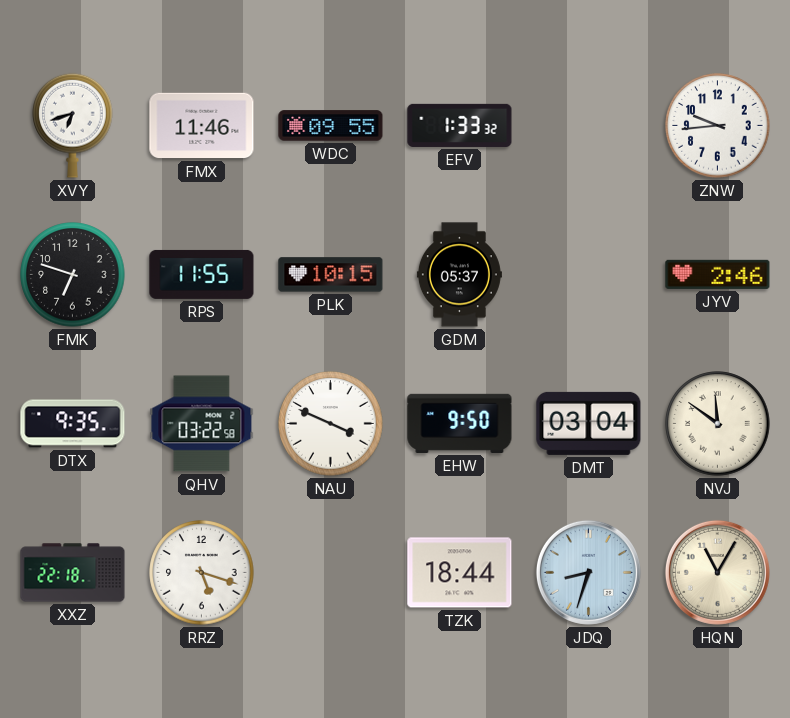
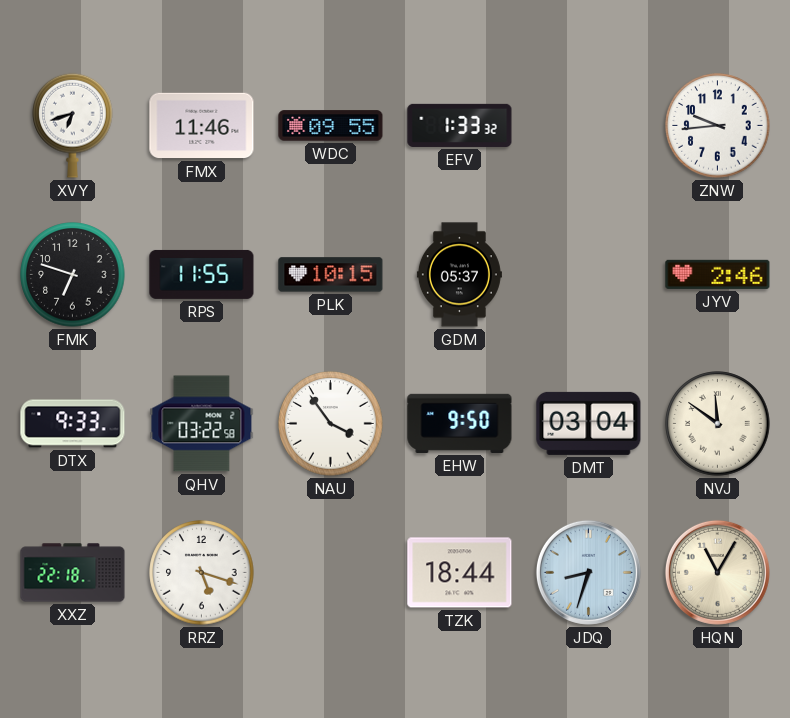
DTX: 9:35 -> 9:33
NAU: 3:49 -> 3:54
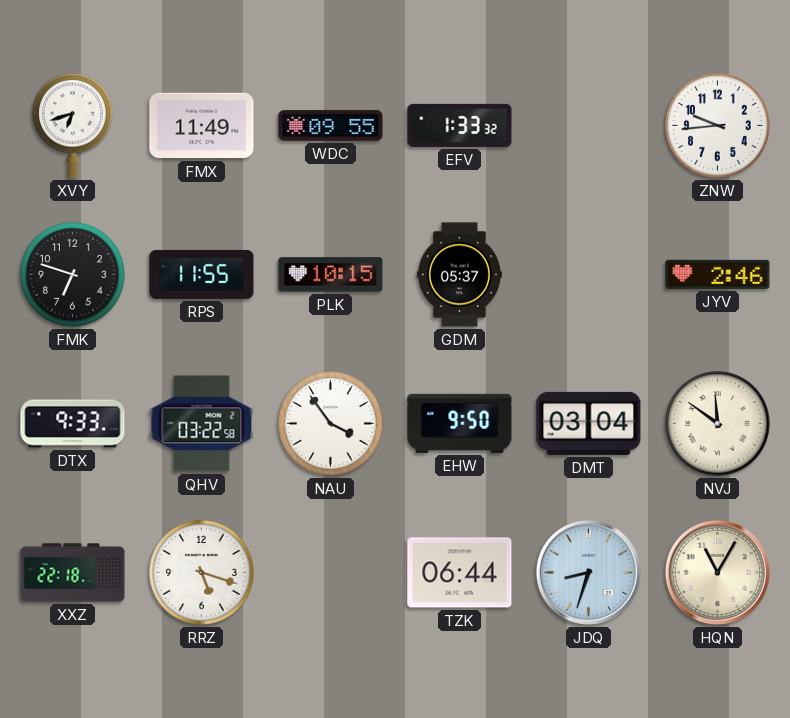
FMX: 11:46 -> 11:49
TZK: 18:44 -> 06:44
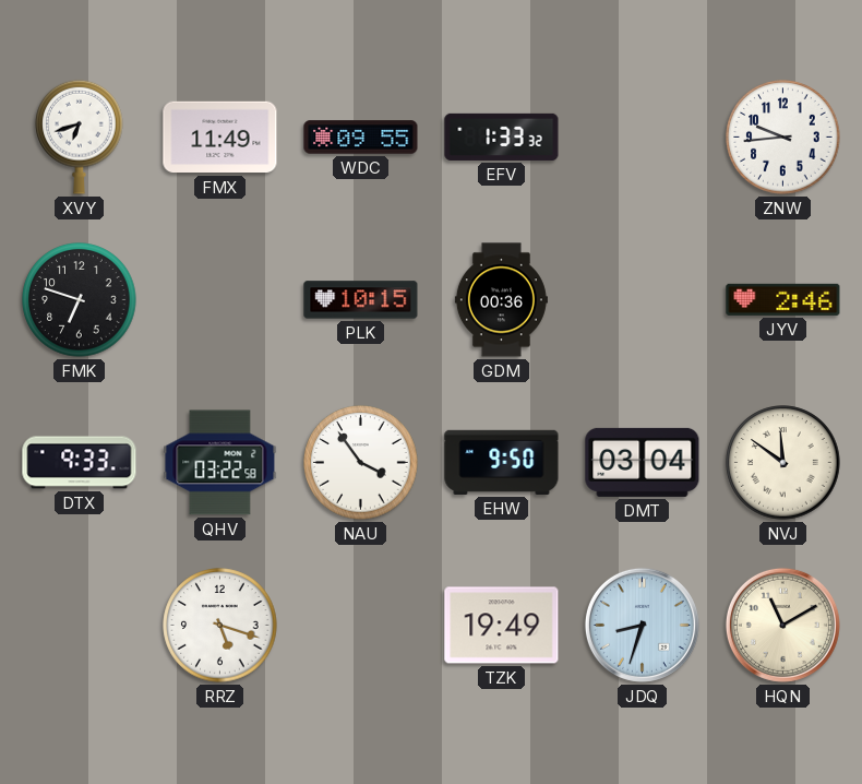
RPS: 11:55 -> none
GDM: 05:37 -> 00:36
XXZ: 22:18 -> none
TZK: 06:44 -> 19:49
HQN: 11:05 -> 11:10
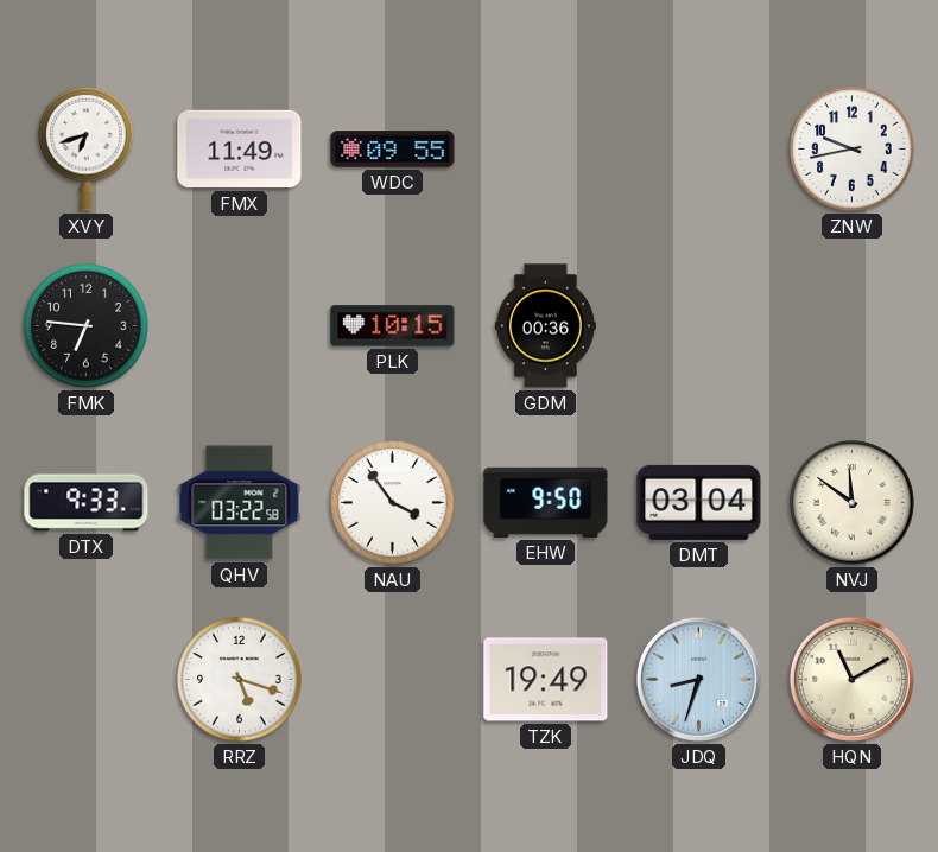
EFV: 1:33 -> none
ZNW: 9:44 -> 9:43
FMK: 6:48 -> 6:46
JYV: 2:46 -> none
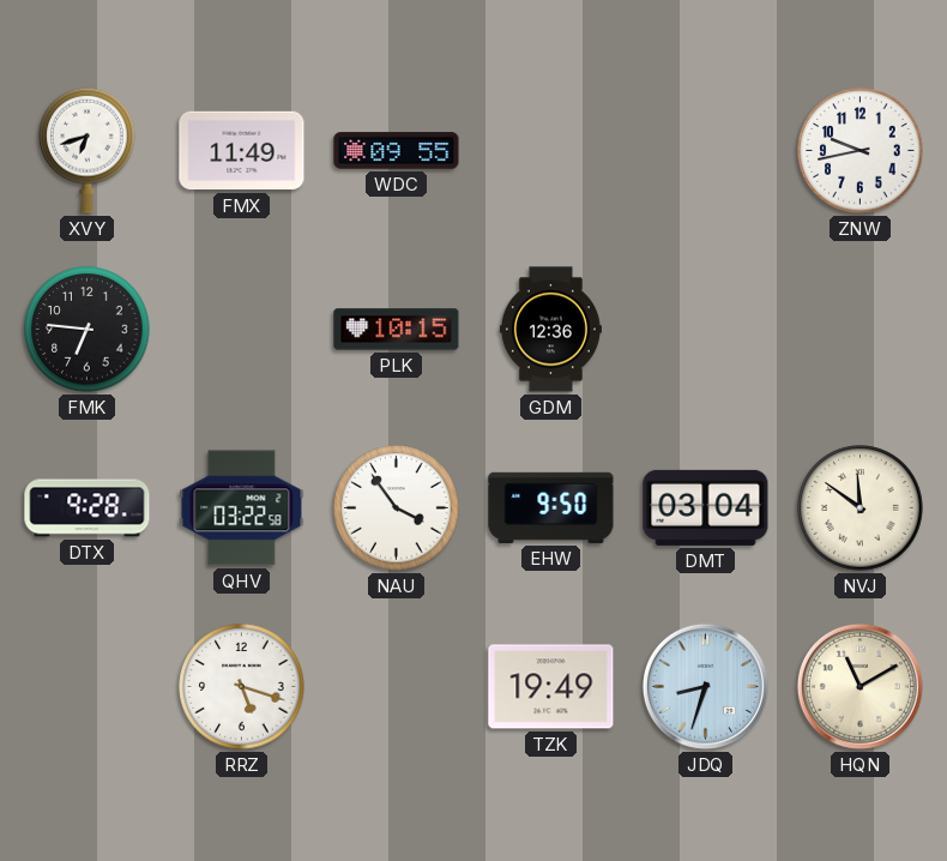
GDM: 00:36 -> 12:36
DTX: 9:33 -> 9:28
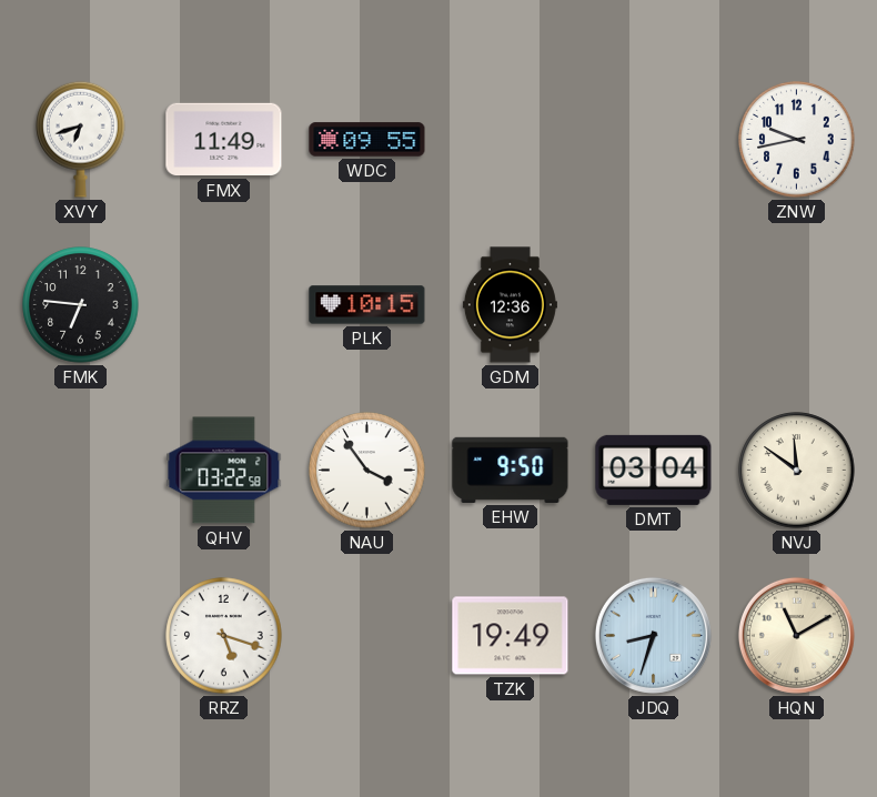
DTX: 9:28 -> none
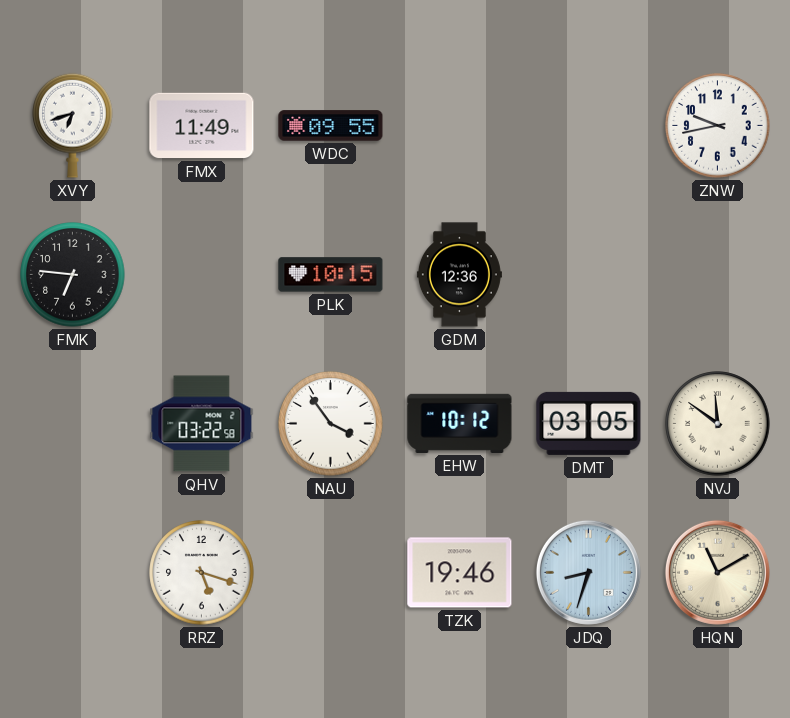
EHW: 9:50 -> 10:12
DMT: 03:04 -> 03:05
TZK: 19:49 -> 19:46
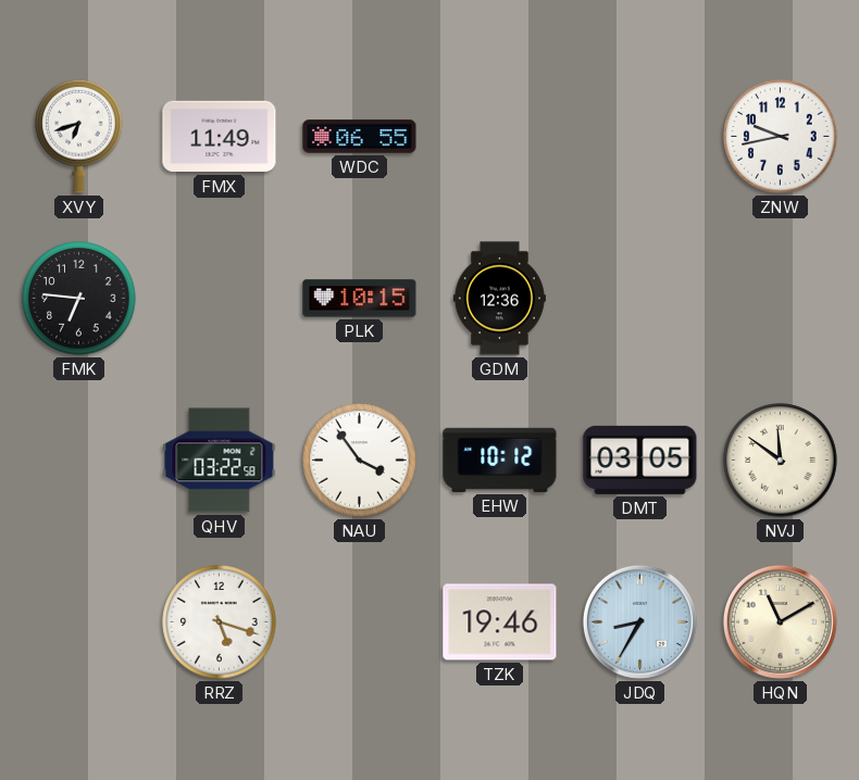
WDC: 09:55 -> 06:55
JDQ: 8:33 -> 8:35
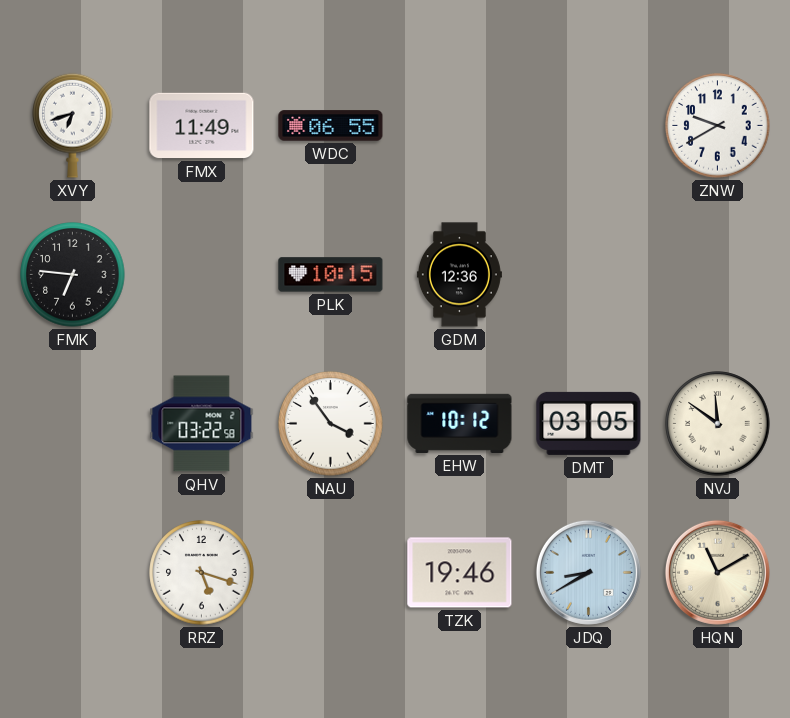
ZNW: 9:43 -> 9:40
JDQ: 8:35 -> 8:40
